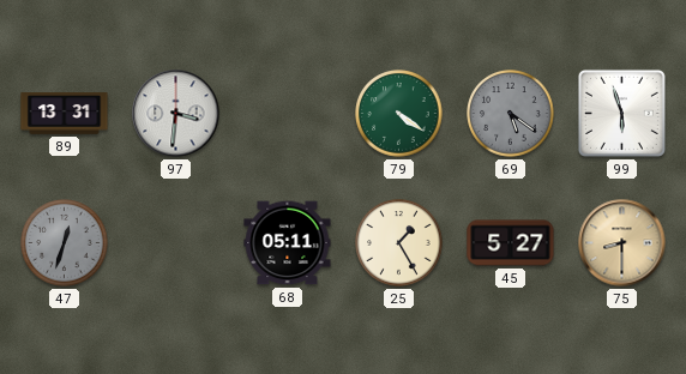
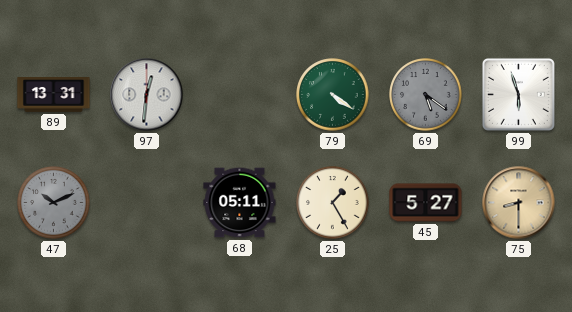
97: 3:31 -> 12:31
47: 12:33 -> 10:11
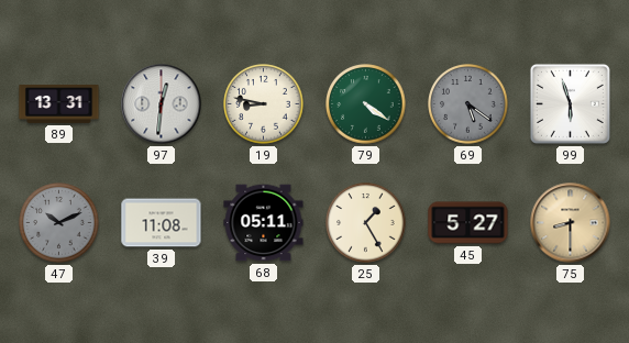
19: none -> 8:47
39: none -> 11:08
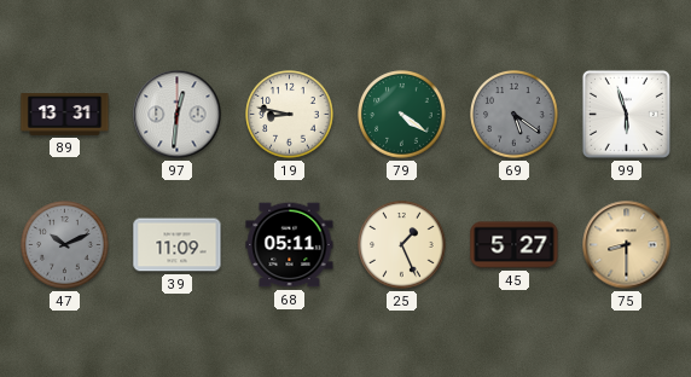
39: 11:08 -> 11:09
25: 1:25 -> 1:26
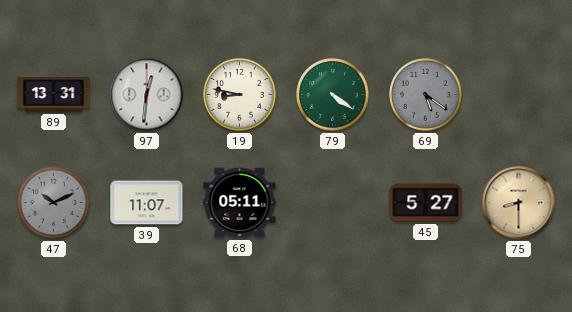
99: 5:57 -> none
39: 11:09 -> 11:07
25: 1:26 -> none
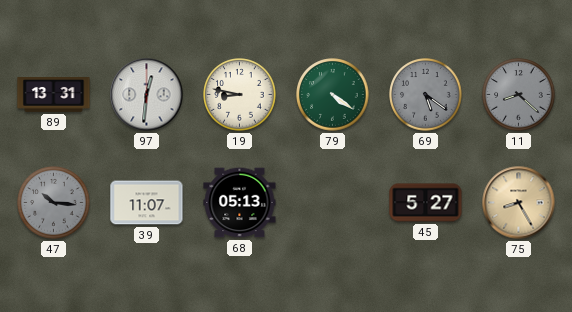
11: none -> 8:22
47: 10:11 -> 10:16
68: 05:11 -> 05:13
75: 8:30 -> 8:25
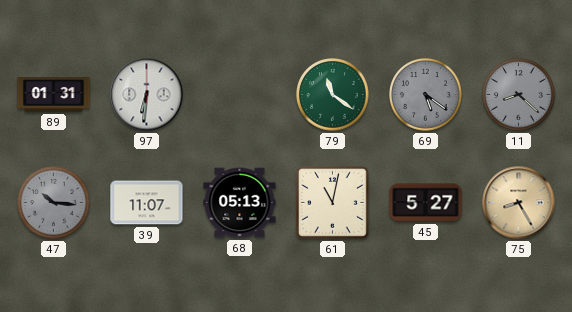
89: 13:31 -> 01:31
97: 12:31 -> 6:31
19: 8:47 -> none
79: 4:21 -> 11:21
61: none -> 11:02
